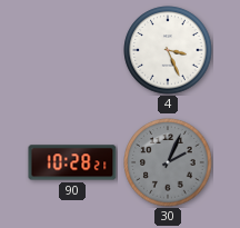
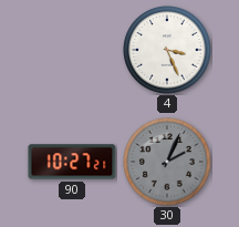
90: 10:28 -> 10:27
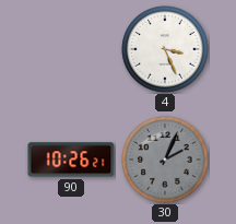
90: 10:27 -> 10:26
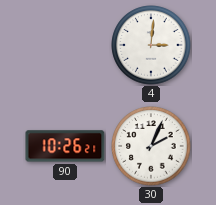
4: 3:26 -> 3:01
30 dial: grey -> white
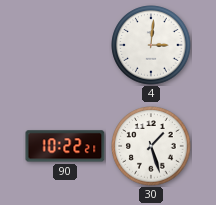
90: 10:26 -> 10:22
30: 2:04 -> 1:27
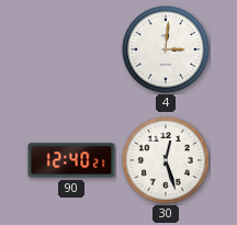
90: 10:22 -> 12:40
30: 1:27 -> 12:27
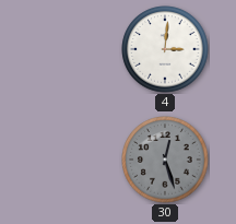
90: 12:40 -> none
30 dial: white -> grey
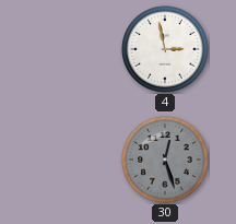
4: 3:01 -> 2:58
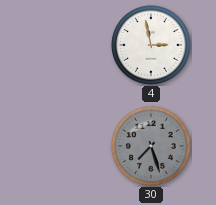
30: 12:27 -> 7:27
